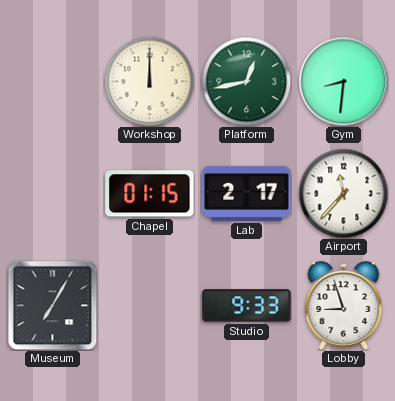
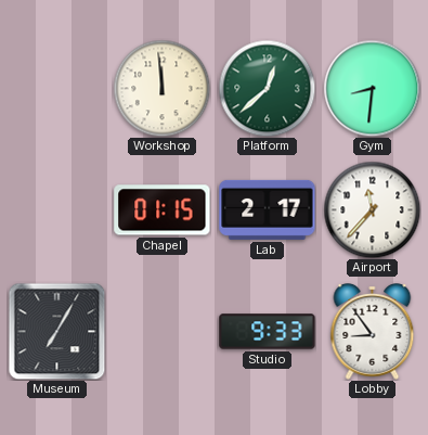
Workshop: 12:00 -> 11:59
Platform: 12:43 -> 12:38
Lobby: 8:57 -> 8:54
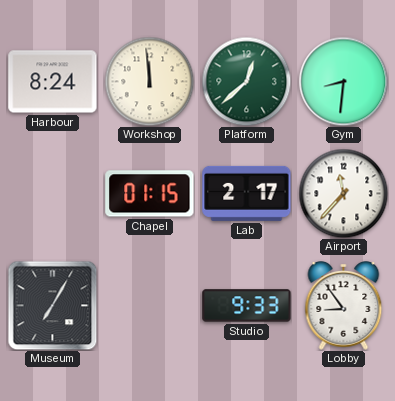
Harbour: none -> 8:24
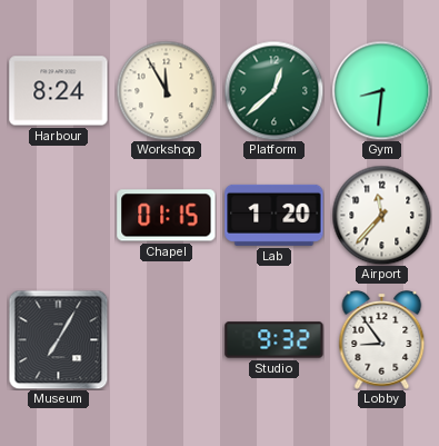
Workshop: 11:59 -> 11:55
Lab: 2:17 -> 1:20
Studio: 9:33 -> 9:32
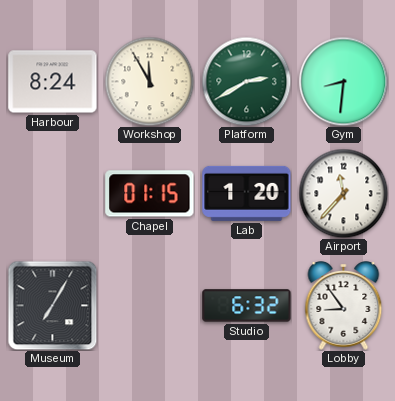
Platform: 12:38 -> 2:40
Studio: 9:32 -> 6:32
